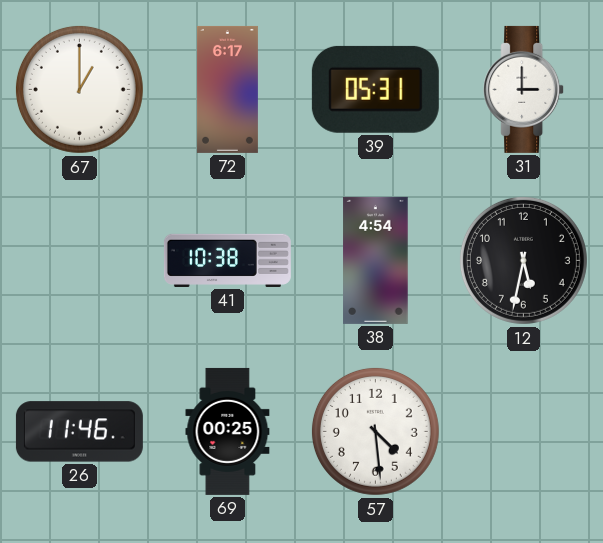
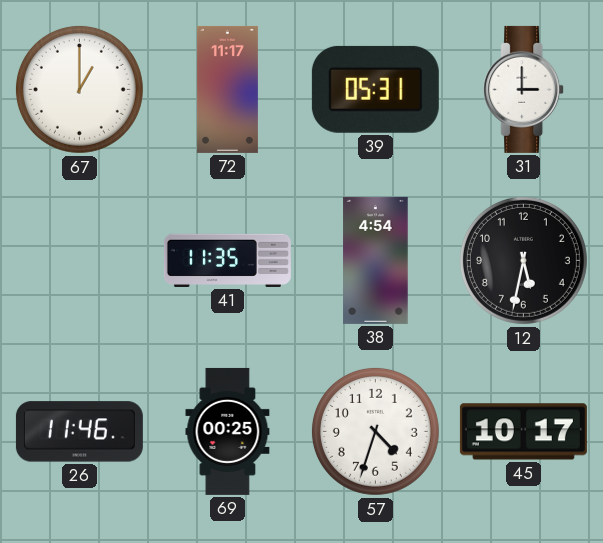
72: 6:17 -> 11:17
41: 10:38 -> 11:35
57: 4:29 -> 4:33
45: none -> 10:17
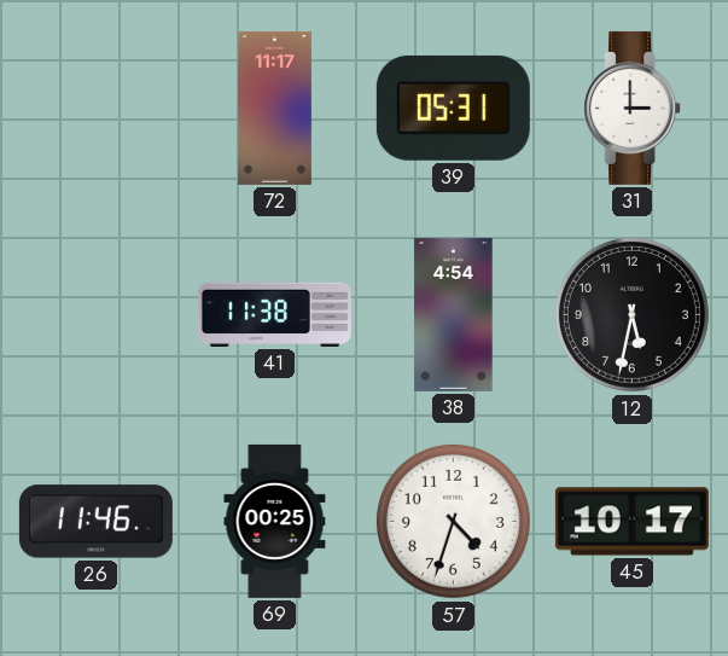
67: 1:00 -> none
41: 11:35 -> 11:38
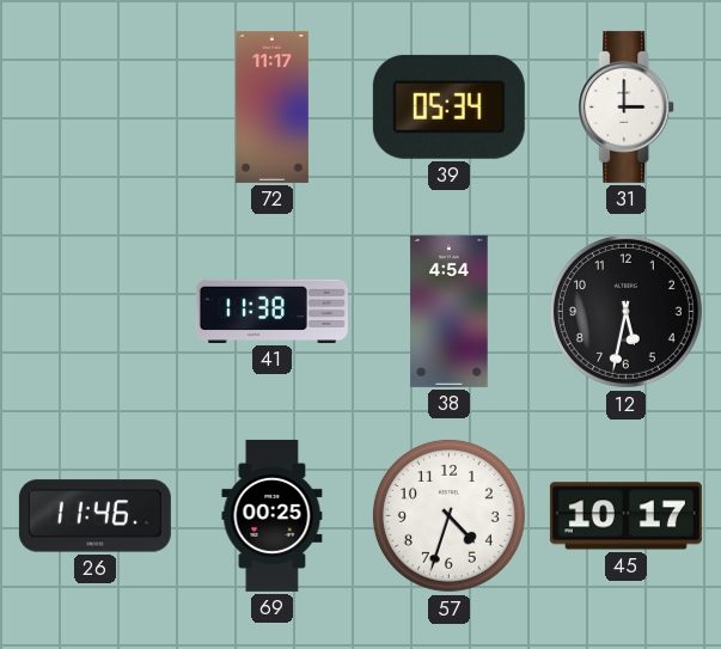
39: 05:31 -> 05:34
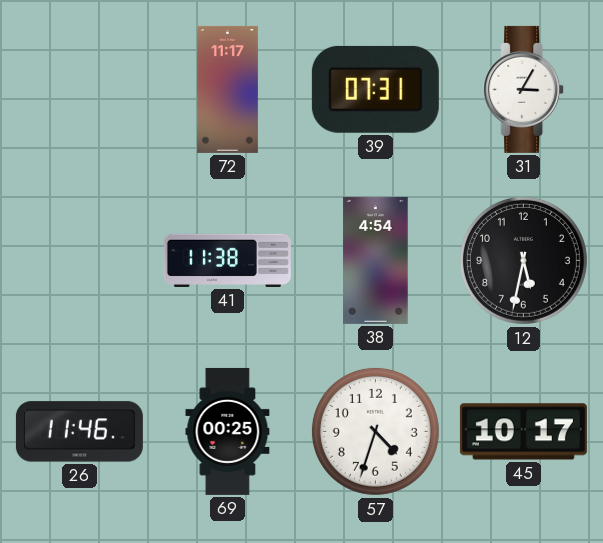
39: 05:34 -> 07:31
31: 3:00 -> 3:05
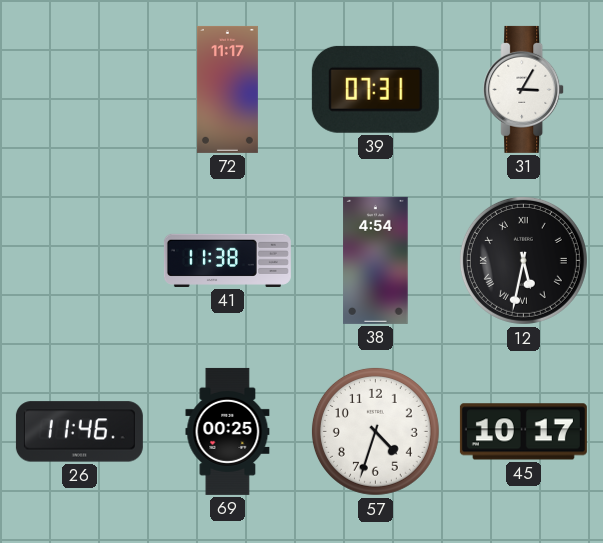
12 numerals: Arabic -> Roman
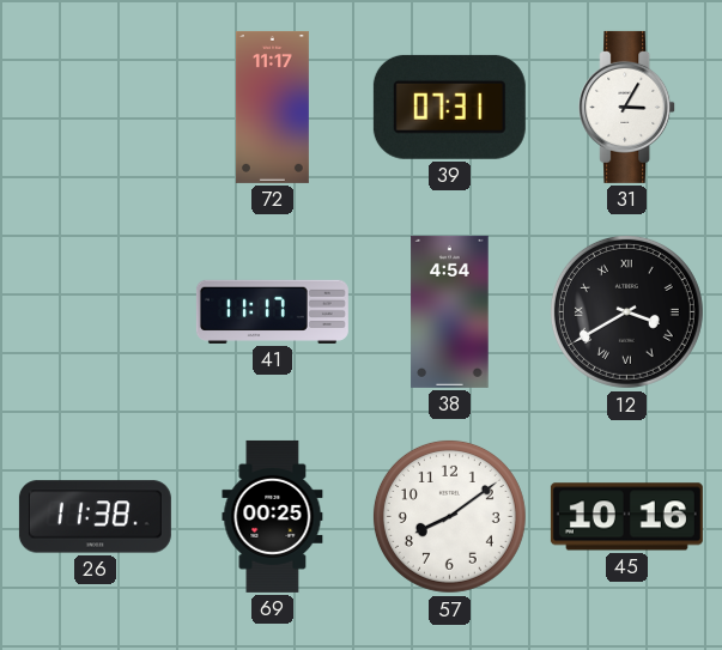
41: 11:38 -> 11:17
12: 5:32 -> 3:40
26: 11:46 -> 11:38
57: 4:33 -> 8:09
45: 10:17 -> 10:16
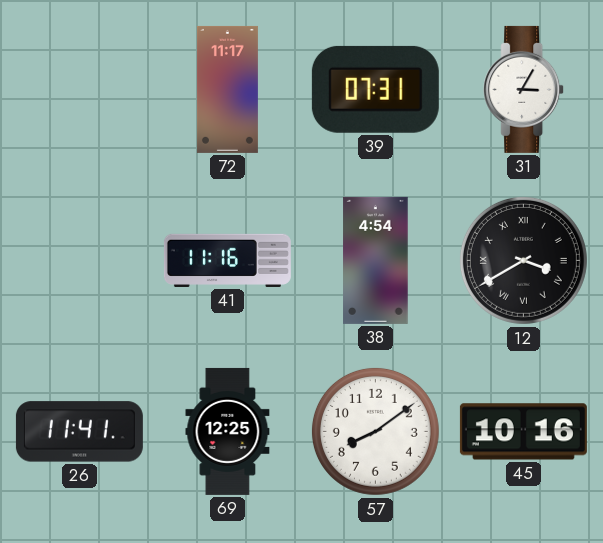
41: 11:17 -> 11:16
26: 11:38 -> 11:41
69: 00:25 -> 12:25
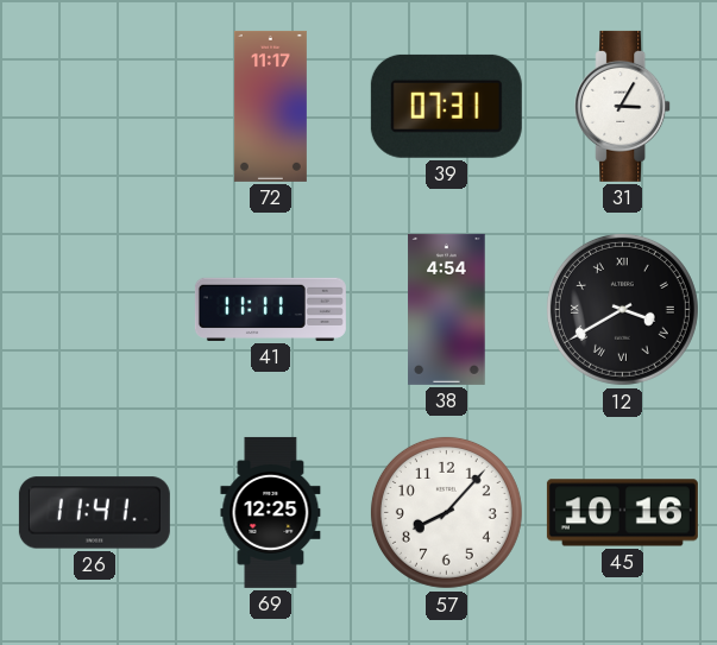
41: 11:16 -> 11:11
57: 8:09 -> 8:07
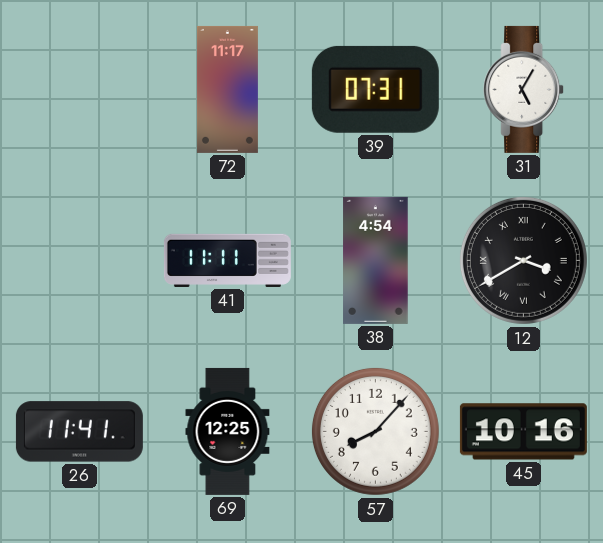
31: 3:05 -> 5:05
